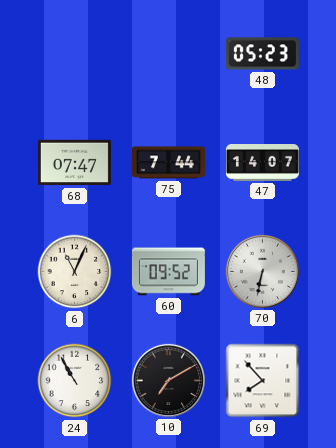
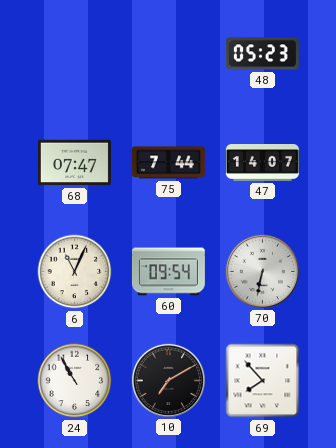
60: 09:52 -> 09:54
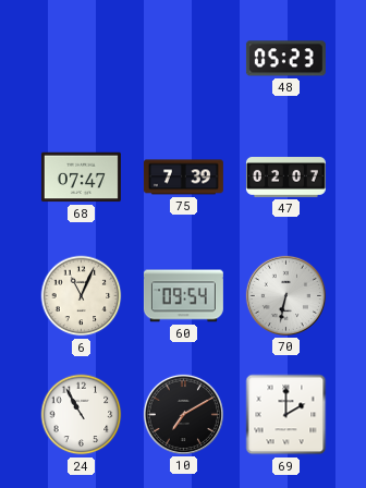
75: 7:44 -> 7:39
47: 14:07 -> 02:07
69: 7:53 -> 2:00
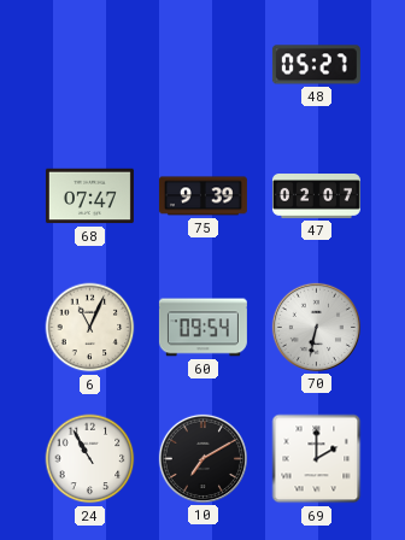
48: 05:23 -> 05:27
75: 7:39 -> 9:39
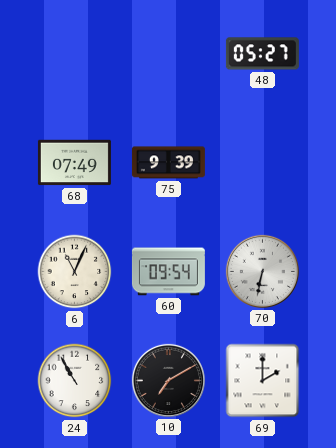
68: 07:47 -> 07:49
47: 02:07 -> none
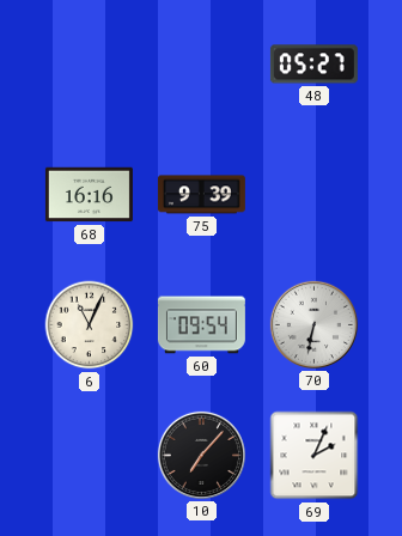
68: 07:49 -> 16:16
24: 10:55 -> none
10: 7:10 -> 7:07
69: 2:00 -> 2:04
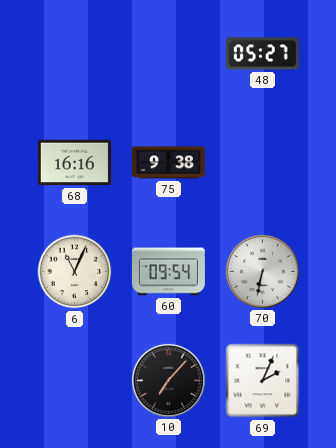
75: 9:39 -> 9:38
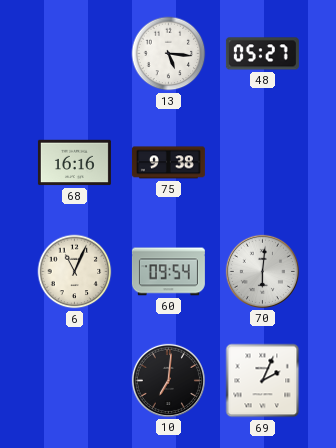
13: none -> 5:16
70: 6:32 -> 6:01
10: 7:07 -> 7:01
